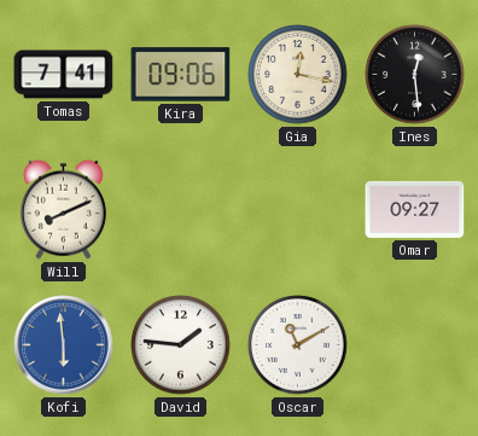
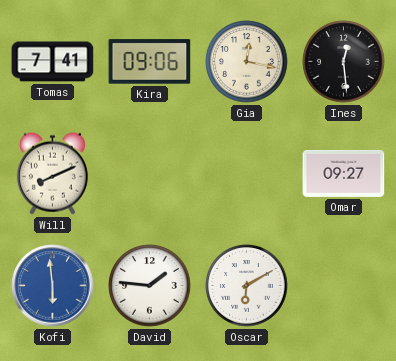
Oscar: 11:10 -> 6:10
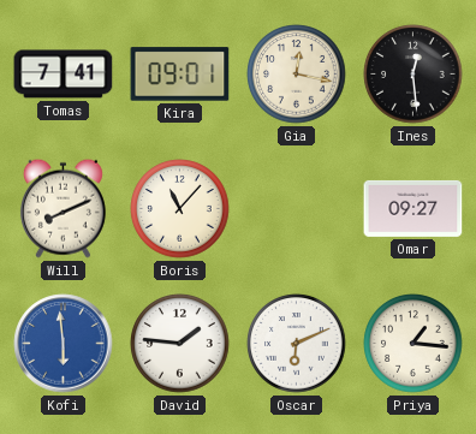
Kira: 09:06 -> 09:01
Boris: none -> 11:07
Oscar: 6:10 -> 6:11
Priya: none -> 1:16
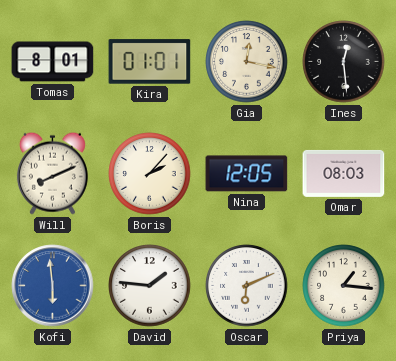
Tomas: 7:41 -> 8:01
Kira: 09:01 -> 01:01
Boris: 11:07 -> 2:07
Nina: none -> 12:05
Omar: 09:27 -> 08:03
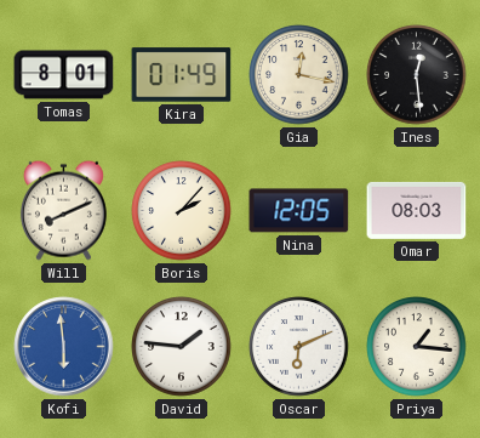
Kira: 01:01 -> 01:49
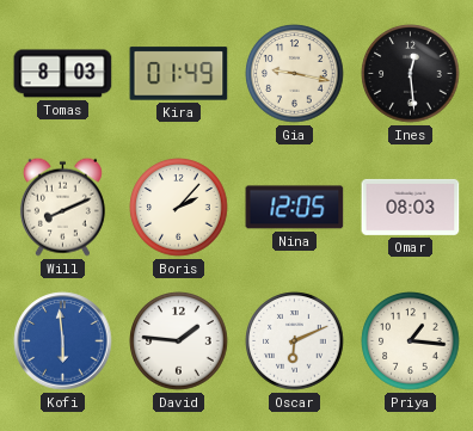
Tomas: 8:01 -> 8:03
Gia: 12:17 -> 9:17
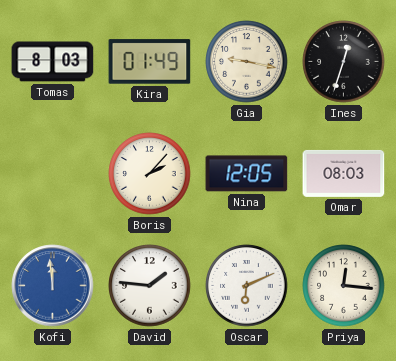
Ines: 12:29 -> 12:33
Will: 8:11 -> none
Kofi: 5:59 -> 11:59
Priya: 1:16 -> 12:16
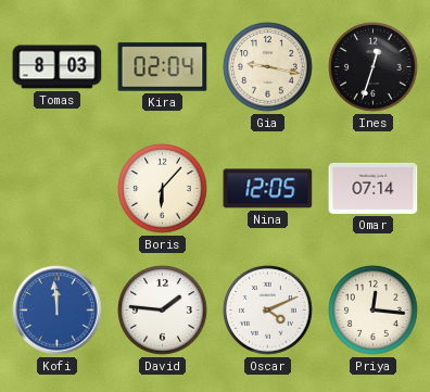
Kira: 01:49 -> 02:04
Boris: 2:07 -> 6:07
Omar: 08:03 -> 07:14
Oscar: 6:11 -> 4:11
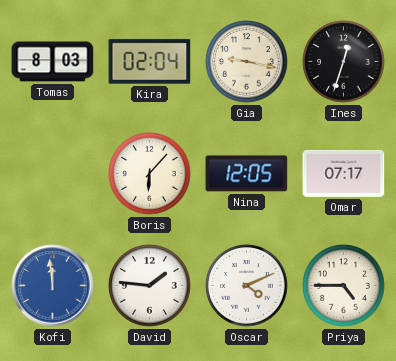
Omar: 07:14 -> 07:17
Priya: 12:16 -> 4:45
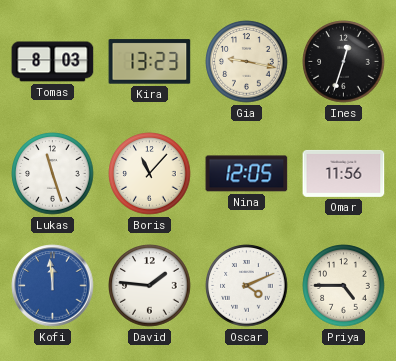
Kira: 02:04 -> 13:23
Lukas: none -> 11:27
Boris: 6:07 -> 11:07
Omar: 07:17 -> 11:56
